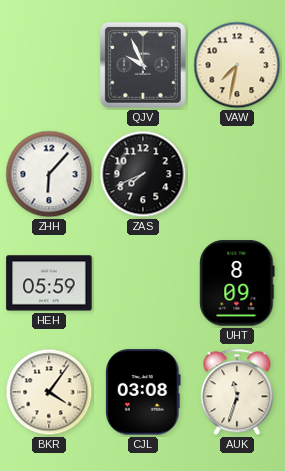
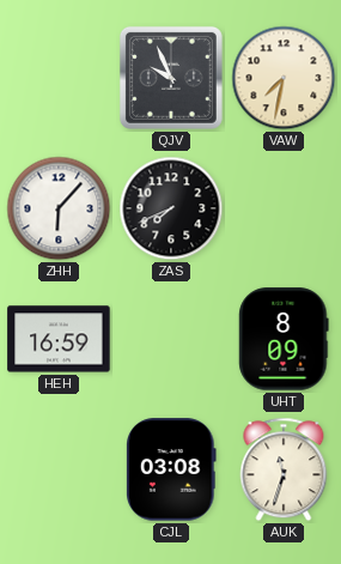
HEH: 05:59 -> 16:59
BKR: 4:06 -> none
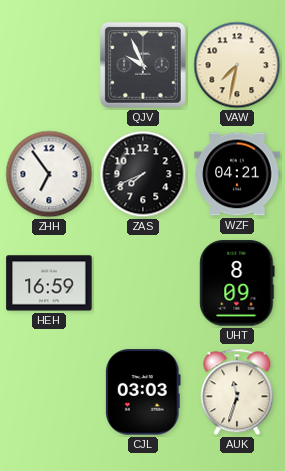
ZHH: 6:07 -> 6:54
WZF: none -> 04:21
CJL: 03:08 -> 03:03
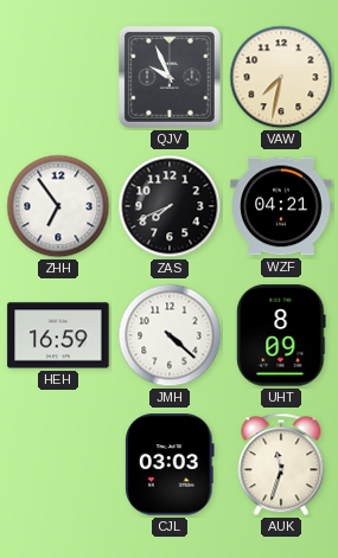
JMH: none -> 4:22
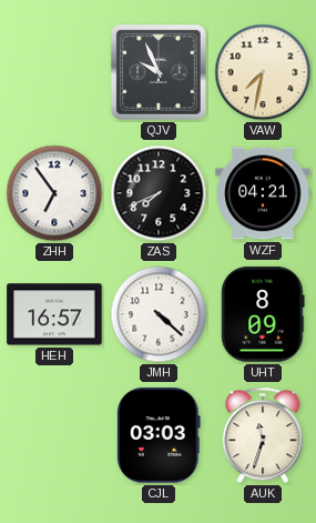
HEH: 16:59 -> 16:57
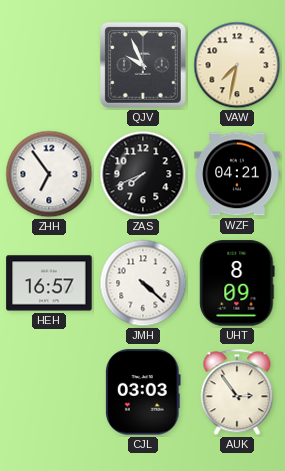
AUK: 11:33 -> 2:54
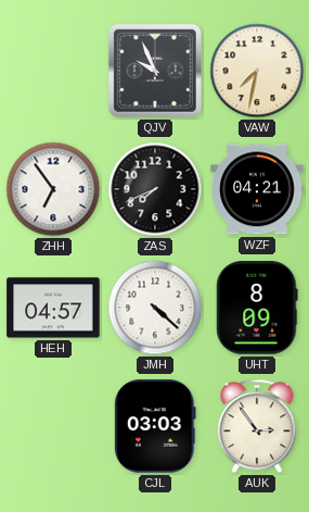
HEH: 16:57 -> 04:57
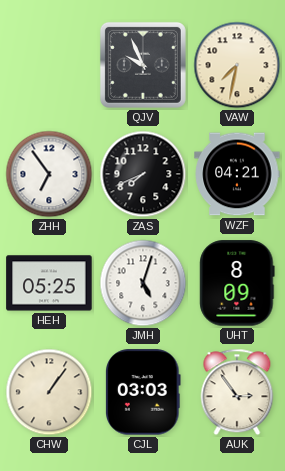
HEH: 04:57 -> 05:25
JMH: 4:22 -> 5:03
CHW: none -> 1:06
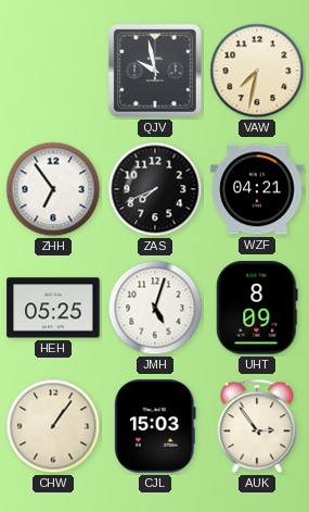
QJV: 9:56 -> 9:58
CJL: 03:03 -> 15:03
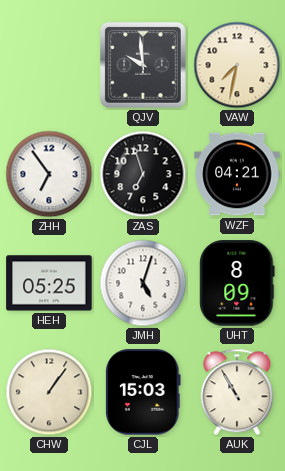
QJV: 9:58 -> 9:59
ZAS: 7:41 -> 6:57
AUK: 2:54 -> 10:55
